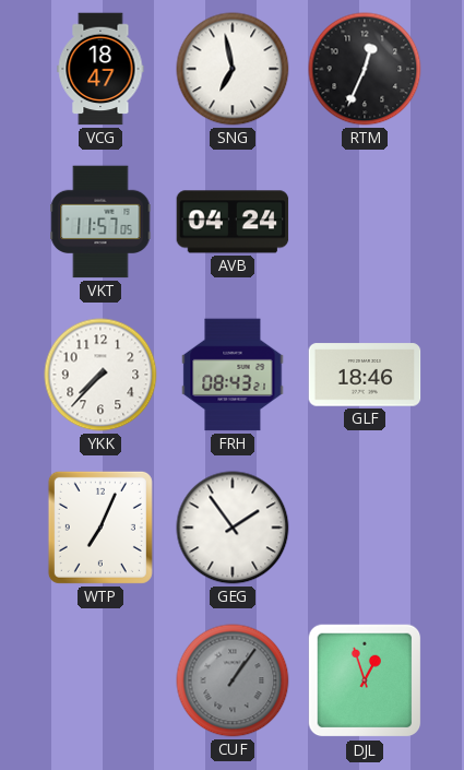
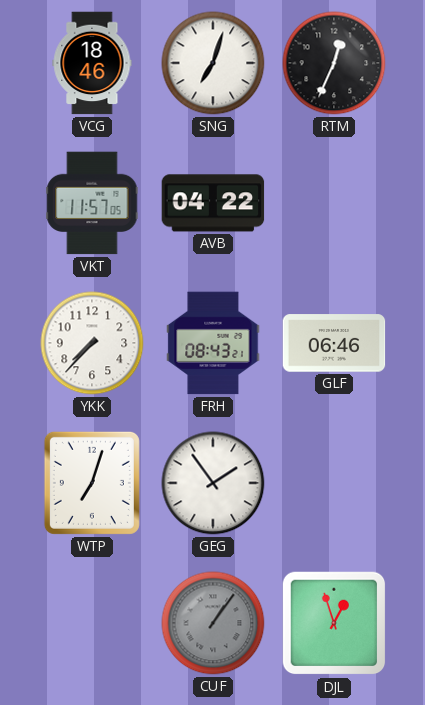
VCG: 18:47 -> 18:46
SNG: 6:58 -> 7:03
AVB: 04:24 -> 04:22
GLF: 18:46 -> 06:46
WTP: 7:04 -> 7:03
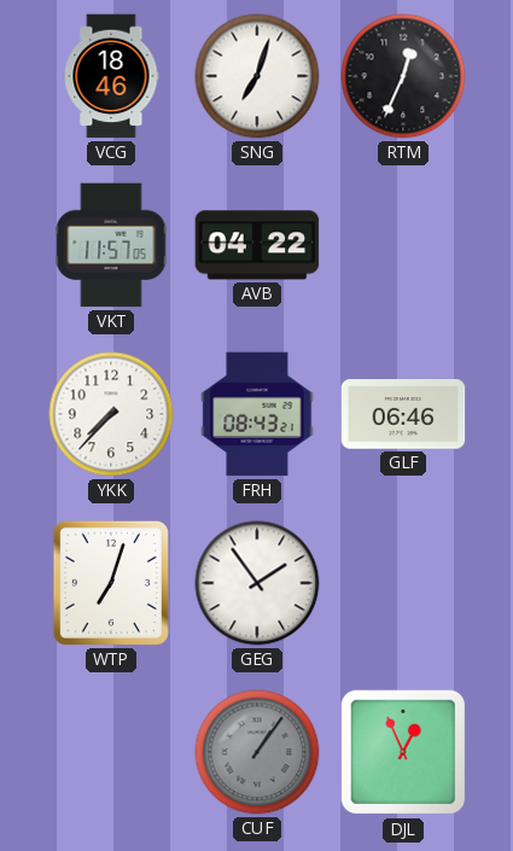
DJL: 12:57 -> 12:56
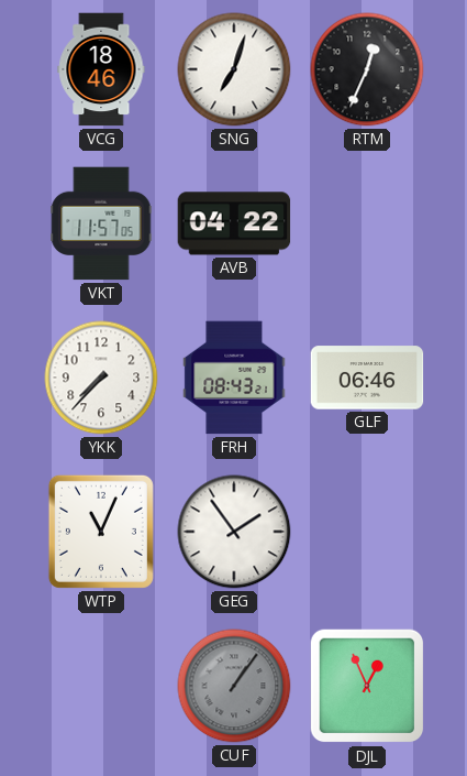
WTP: 7:03 -> 11:04
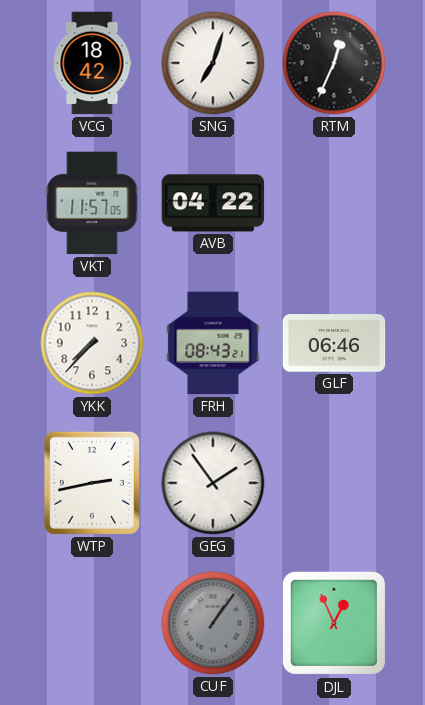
VCG: 18:46 -> 18:42
WTP: 11:04 -> 2:43
